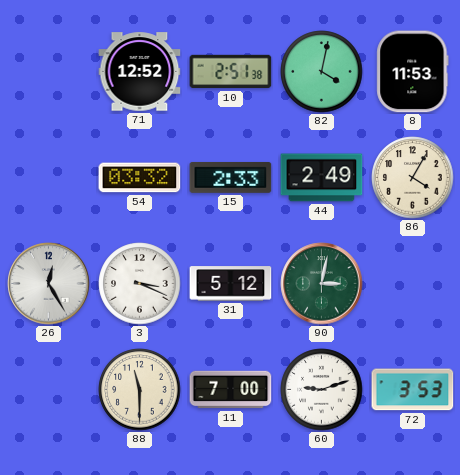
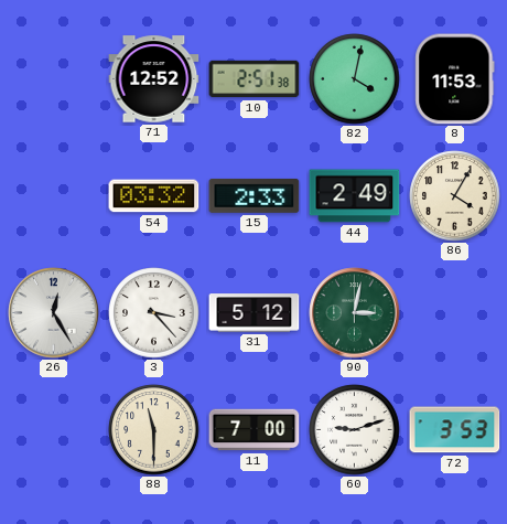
3: 3:19 -> 3:23
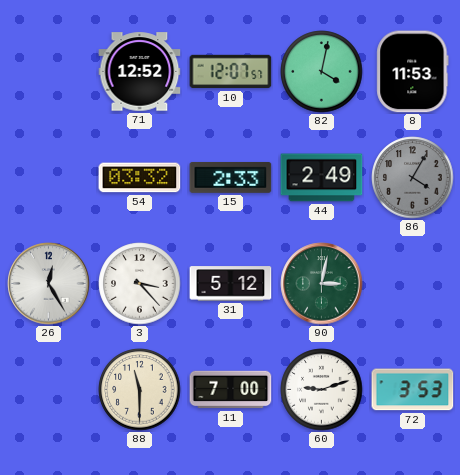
10: 2:51 -> 12:07
86 dial: cream -> grey
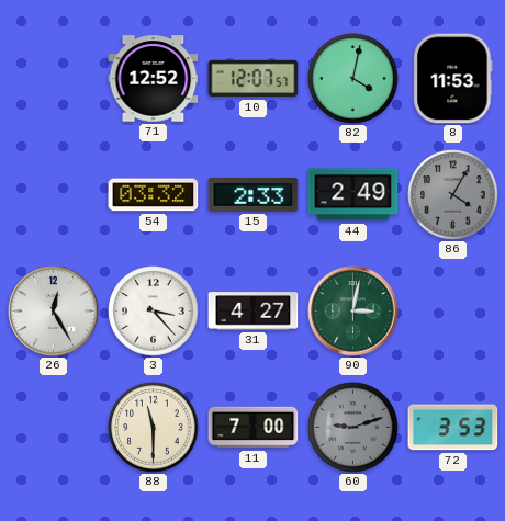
31: 5:12 -> 4:27
60 dial: white -> grey
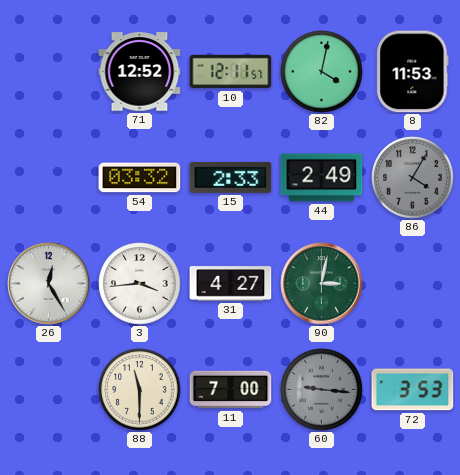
10: 12:07 -> 12:11
3: 3:23 -> 3:44
60: 9:12 -> 9:16
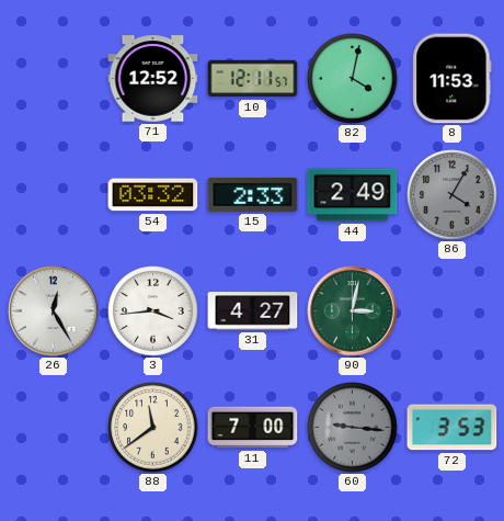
88: 11:30 -> 11:39
